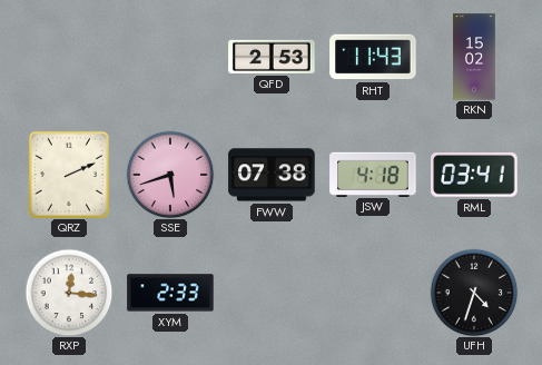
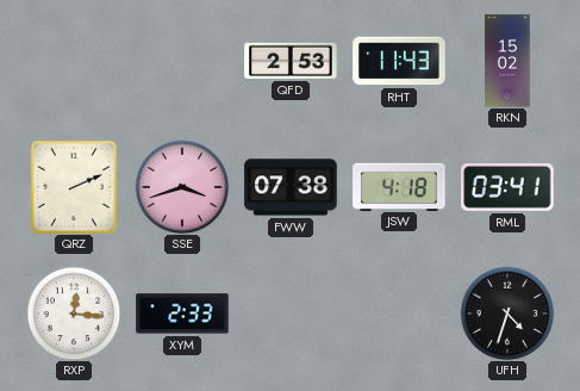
SSE: 5:42 -> 3:42
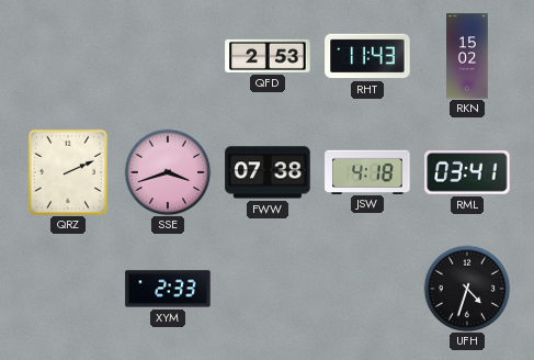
RXP: 12:16 -> none
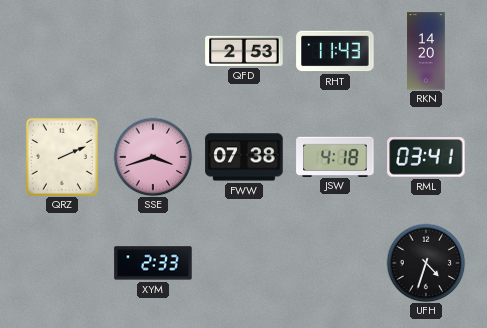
RKN: 15:02 -> 14:20
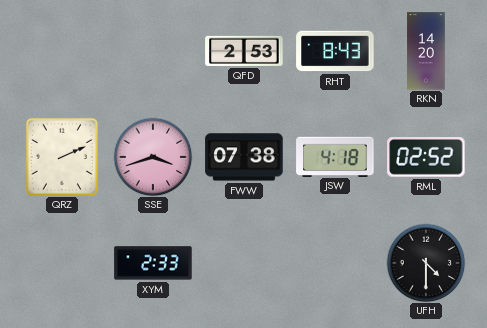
RHT: 11:43 -> 8:43
RML: 03:41 -> 02:52
UFH: 4:33 -> 4:30
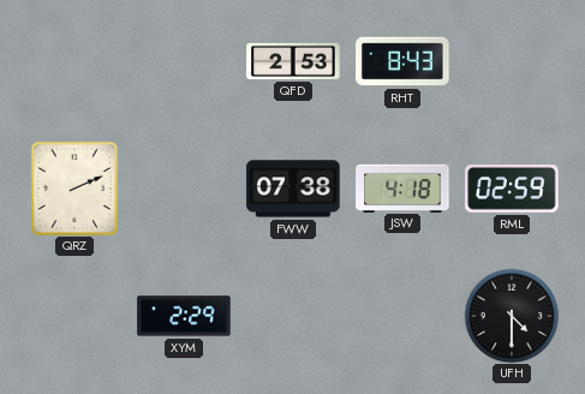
RKN: 14:20 -> none
SSE: 3:42 -> none
RML: 02:52 -> 02:59
XYM: 2:33 -> 2:29
